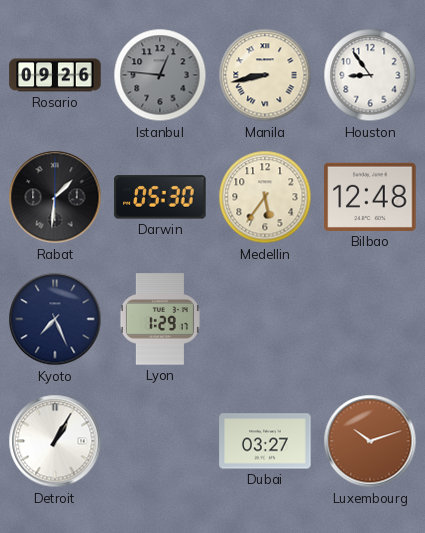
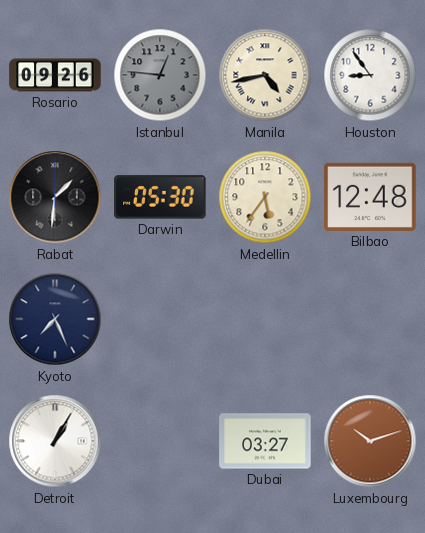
Manila: 8:43 -> 4:43
Lyon: 1:29 -> none
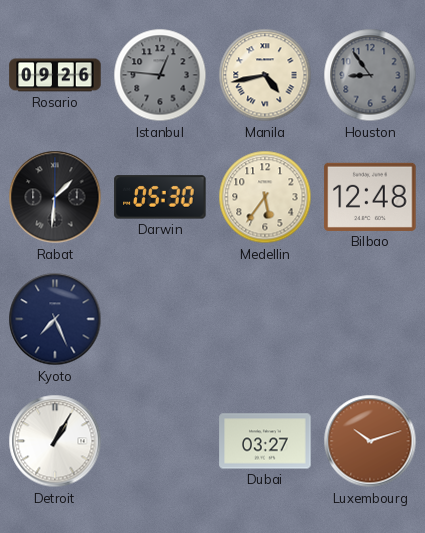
Houston dial: white -> grey
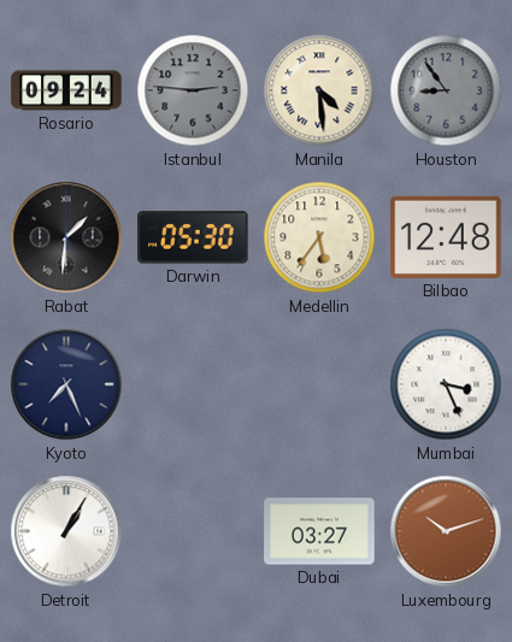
Rosario: 09:26 -> 09:24
Istanbul: 12:46 -> 2:46
Manila: 4:43 -> 4:29
Mumbai: none -> 3:26
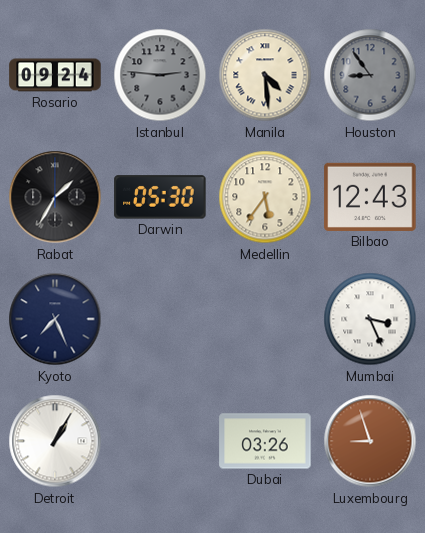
Rabat: 1:31 -> 1:35
Bilbao: 12:48 -> 12:43
Dubai: 03:27 -> 03:26
Luxembourg: 10:12 -> 8:57
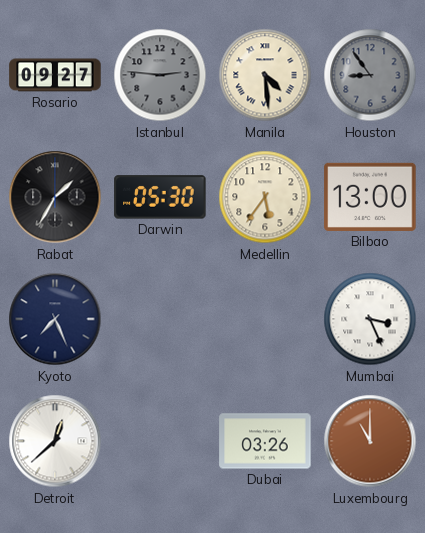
Rosario: 09:24 -> 09:27
Bilbao: 12:43 -> 13:00
Detroit: 1:05 -> 12:38
Luxembourg: 8:57 -> 11:00
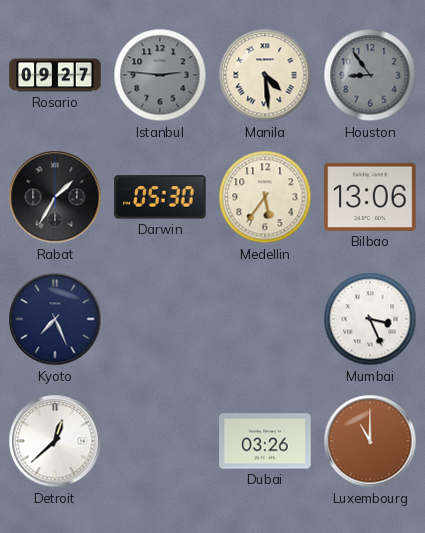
Bilbao: 13:00 -> 13:06
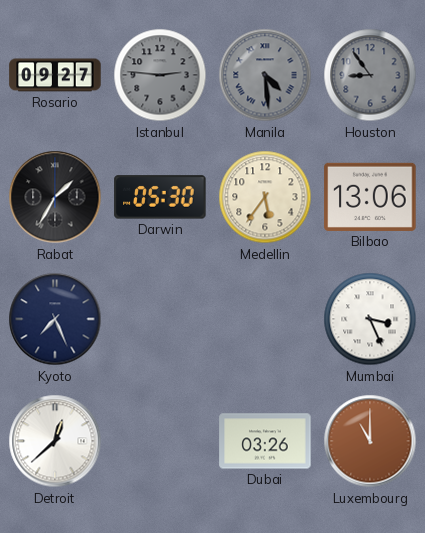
Manila dial: cream -> grey
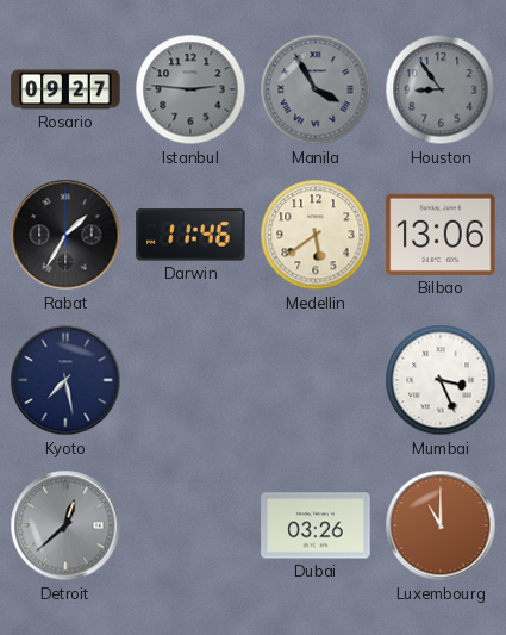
Manila: 4:29 -> 3:55
Darwin: 05:30 -> 11:46
Medellin: 5:36 -> 5:39
Kyoto: 7:26 -> 7:28
Detroit dial: white -> grey
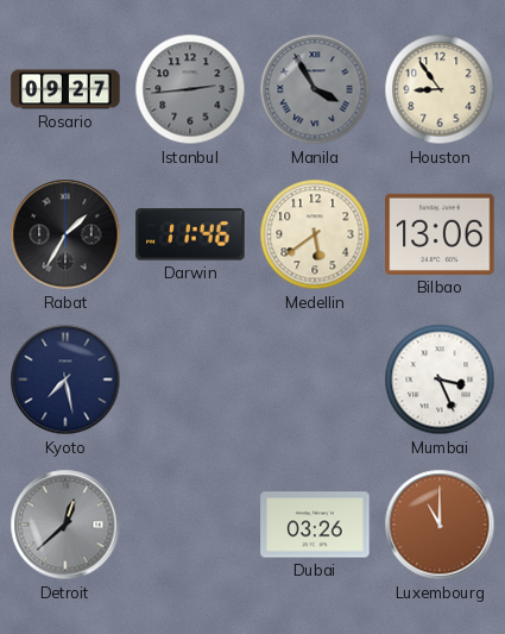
Istanbul: 2:46 -> 2:44
Houston dial: grey -> cream
